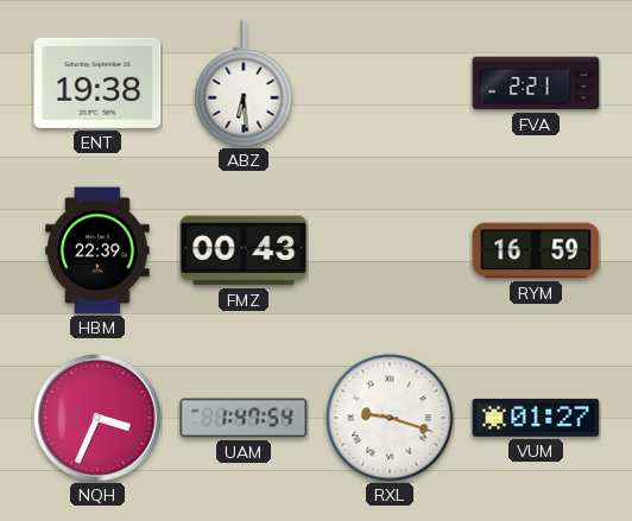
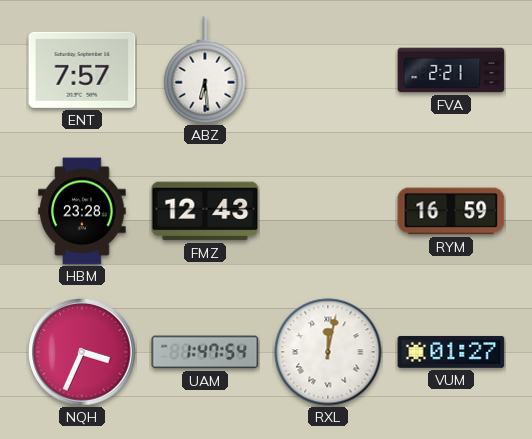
ENT: 19:38 -> 7:57
HBM: 22:39 -> 23:28
FMZ: 00:43 -> 12:43
RXL: 9:18 -> 12:02
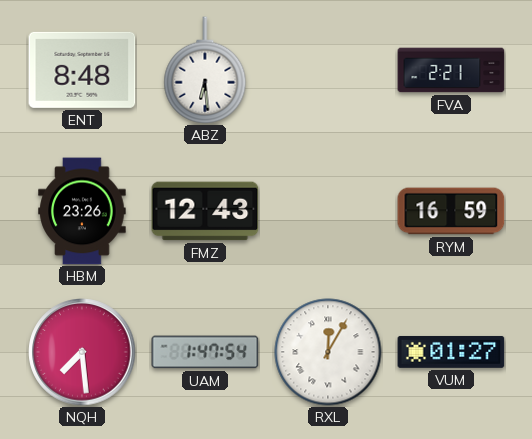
ENT: 7:57 -> 8:48
HBM: 23:28 -> 23:26
NQH: 3:34 -> 7:29
RXL: 12:02 -> 12:05
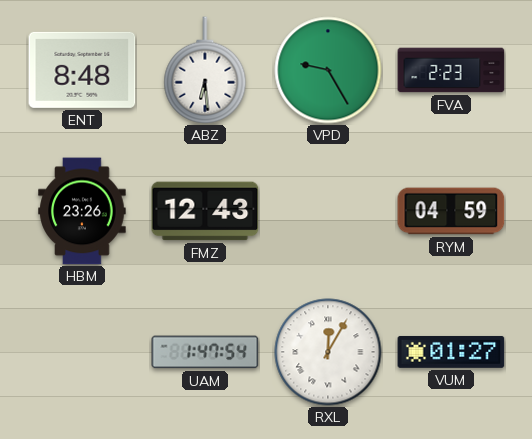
VPD: none -> 9:25
FVA: 2:21 -> 2:23
RYM: 16:59 -> 04:59
NQH: 7:29 -> none
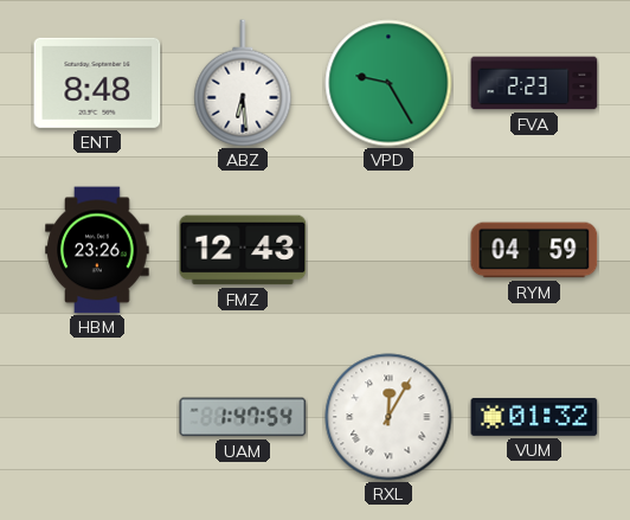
VUM: 01:27 -> 01:32
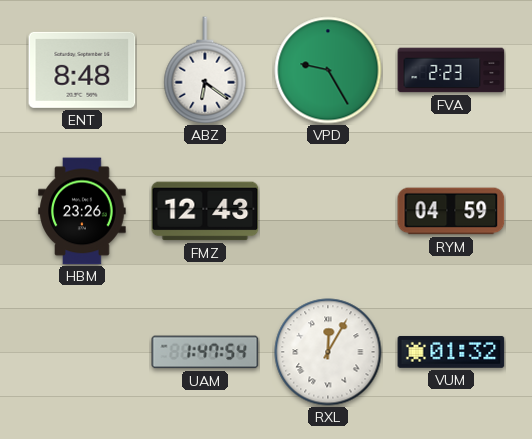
ABZ: 6:29 -> 6:21
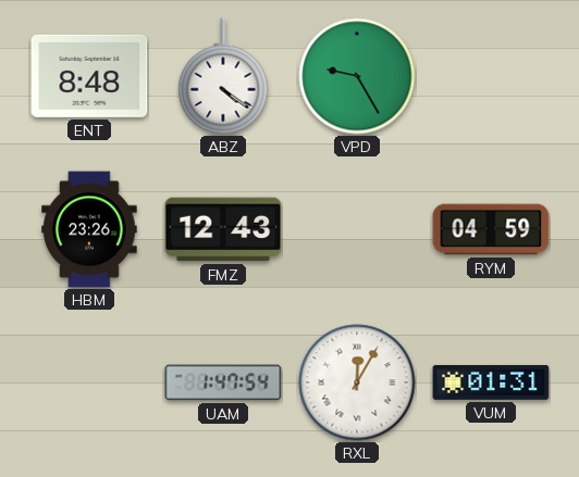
ABZ: 6:21 -> 4:21
FVA: 2:23 -> none
VUM: 01:32 -> 01:31
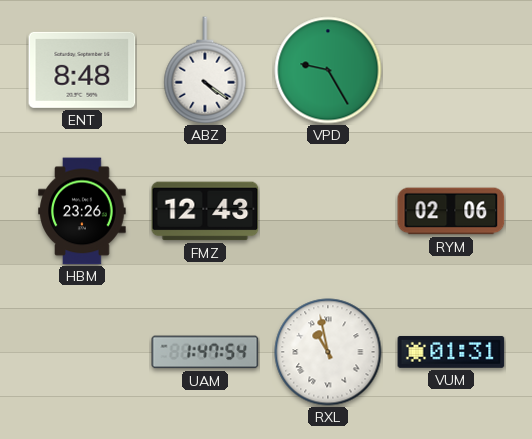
RYM: 04:59 -> 02:06
RXL: 12:05 -> 10:58
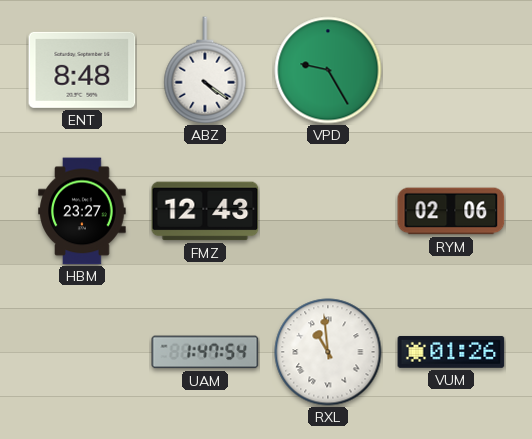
HBM: 23:26 -> 23:27
RXL: 10:58 -> 10:59
VUM: 01:31 -> 01:26
